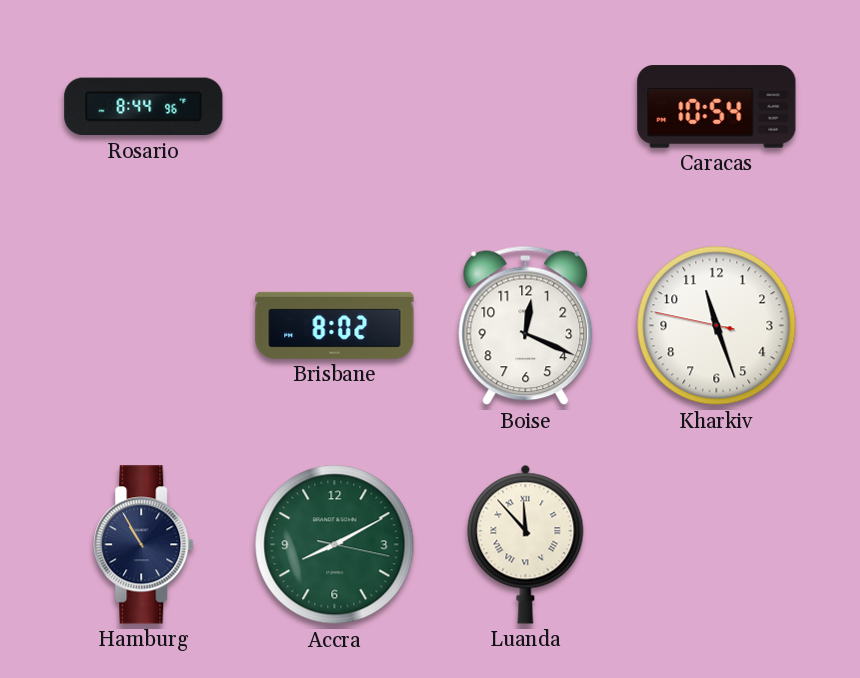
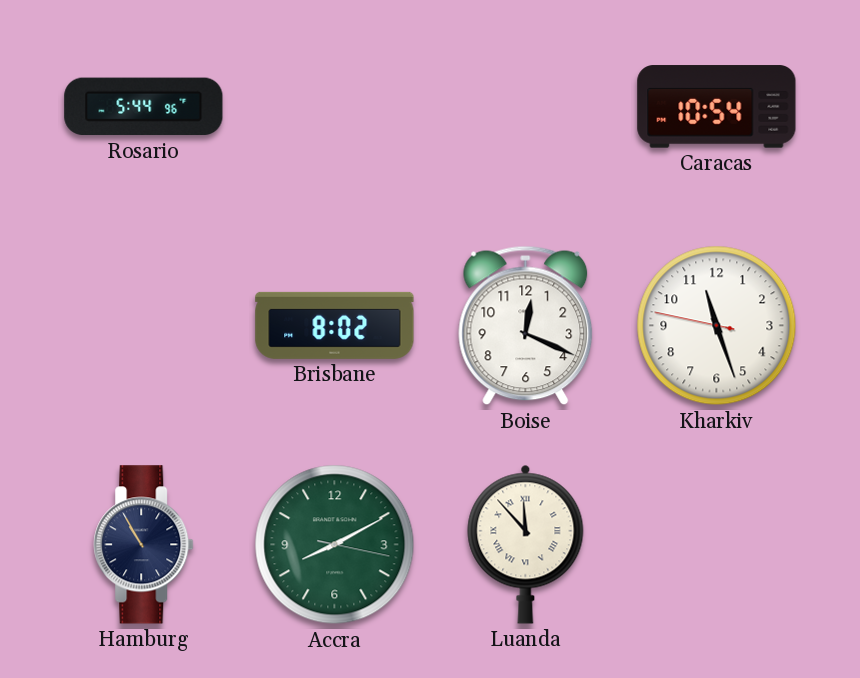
Rosario: 8:44 -> 5:44
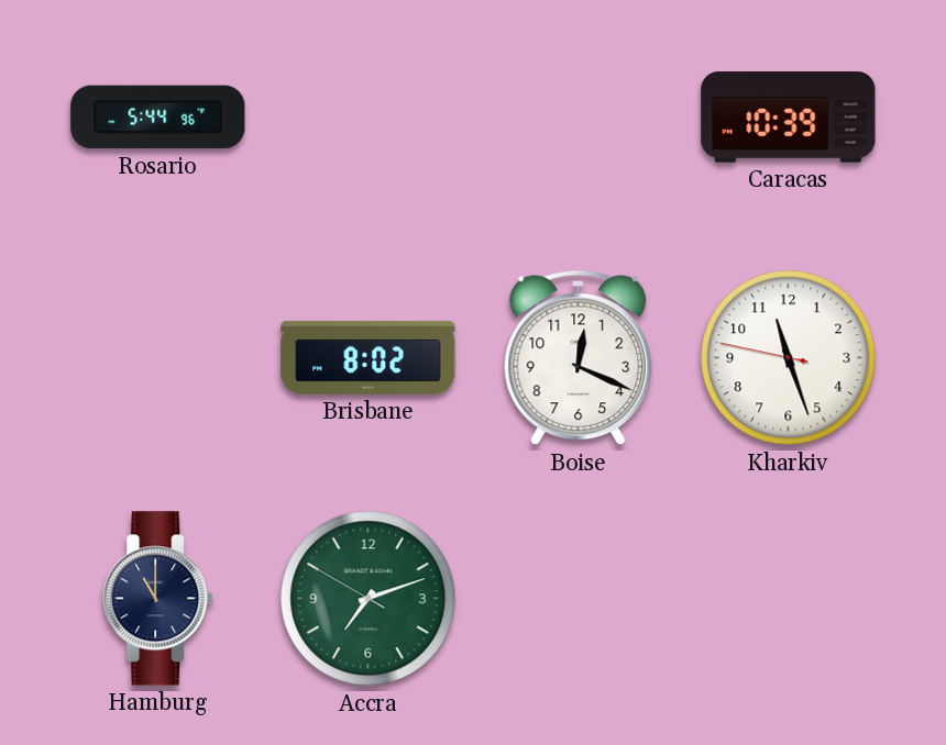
Caracas: 10:54 -> 10:39
Hamburg: 10:55 -> 11:00
Accra: 8:10 -> 7:11
Luanda: 11:53 -> none
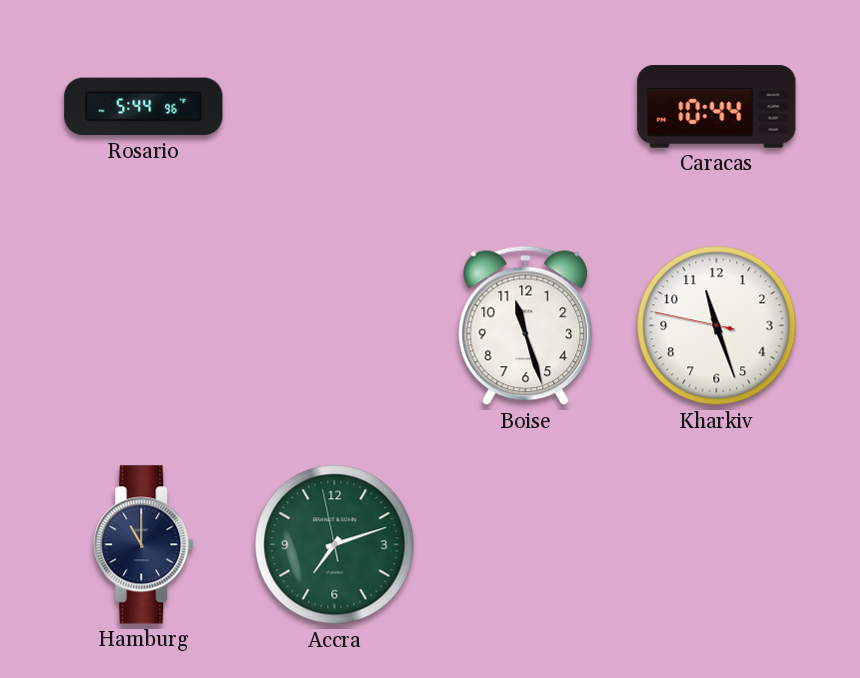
Caracas: 10:39 -> 10:44
Brisbane: 8:02 -> none
Boise: 12:19 -> 11:27
Accra: 7:11:50 -> 7:11:58
